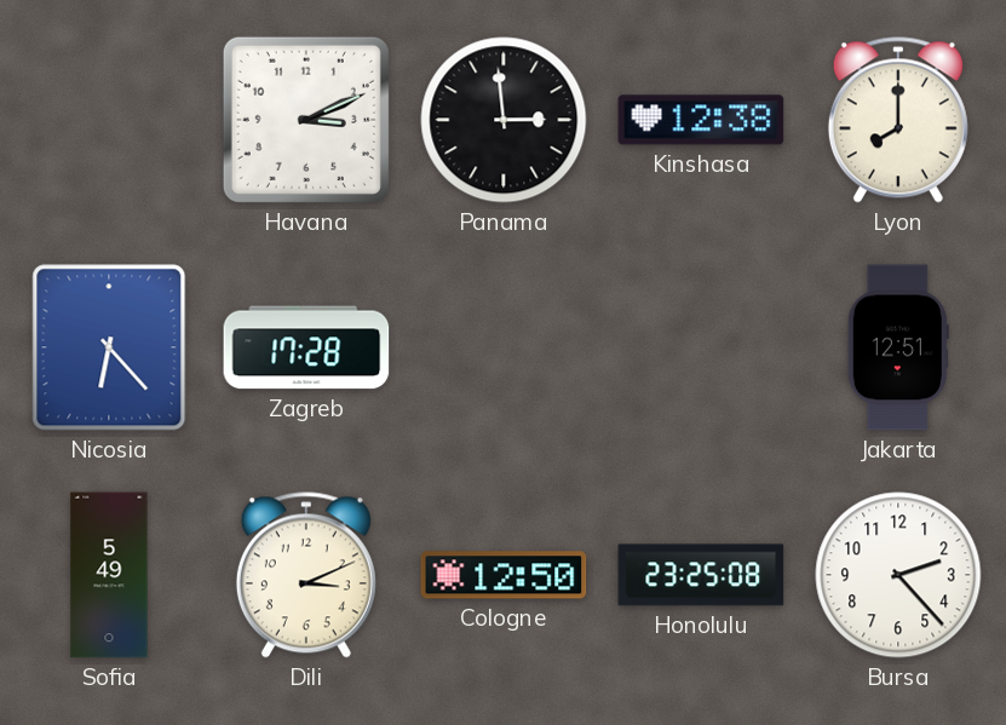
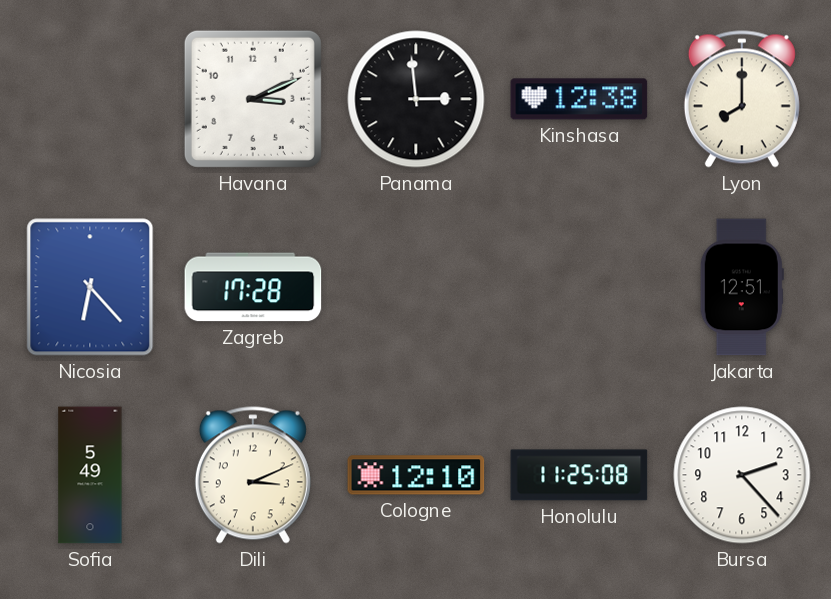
Cologne: 12:50 -> 12:10
Honolulu: 23:25 -> 11:25
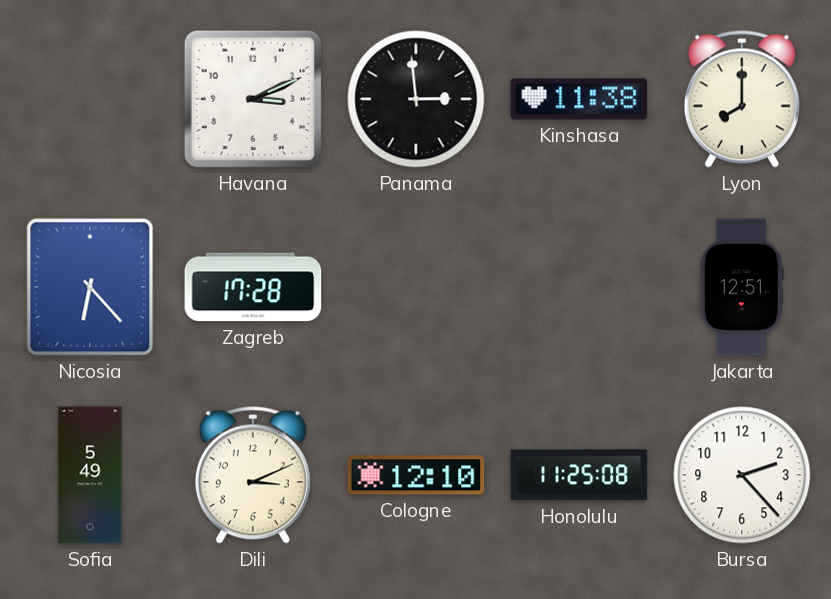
Kinshasa: 12:38 -> 11:38
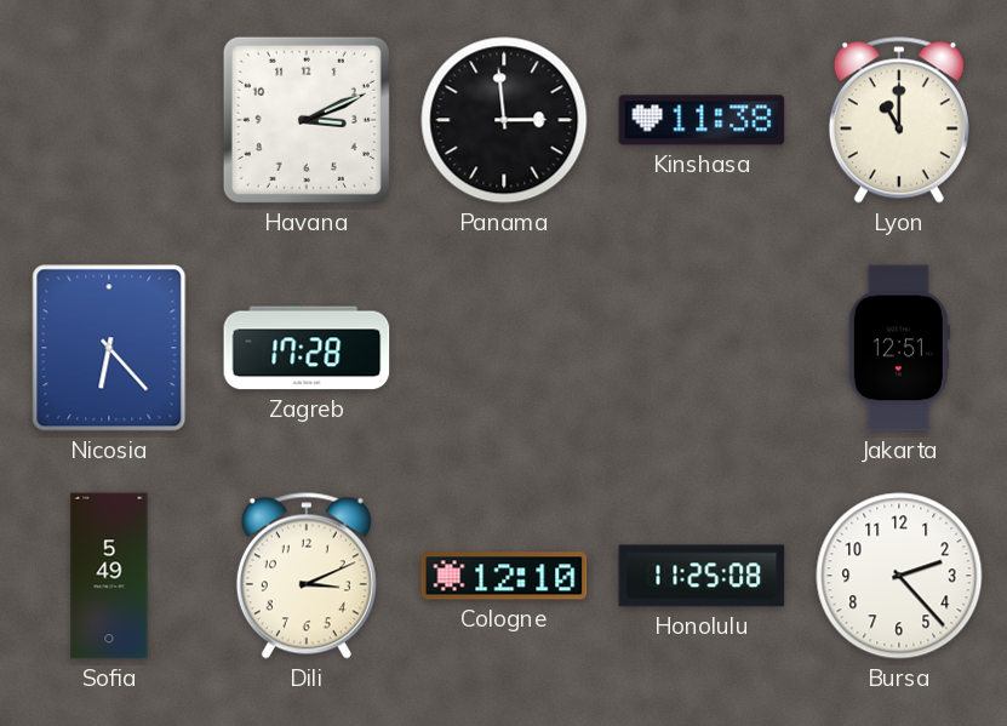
Lyon: 8:00 -> 11:00
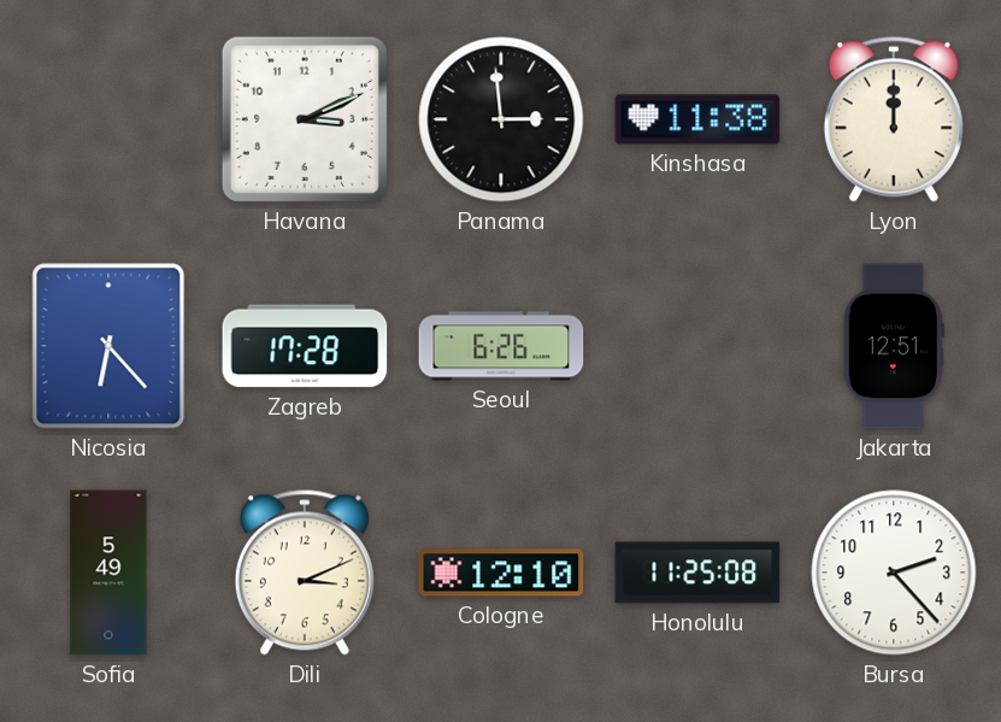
Lyon: 11:00 -> 12:00
Seoul: none -> 6:26
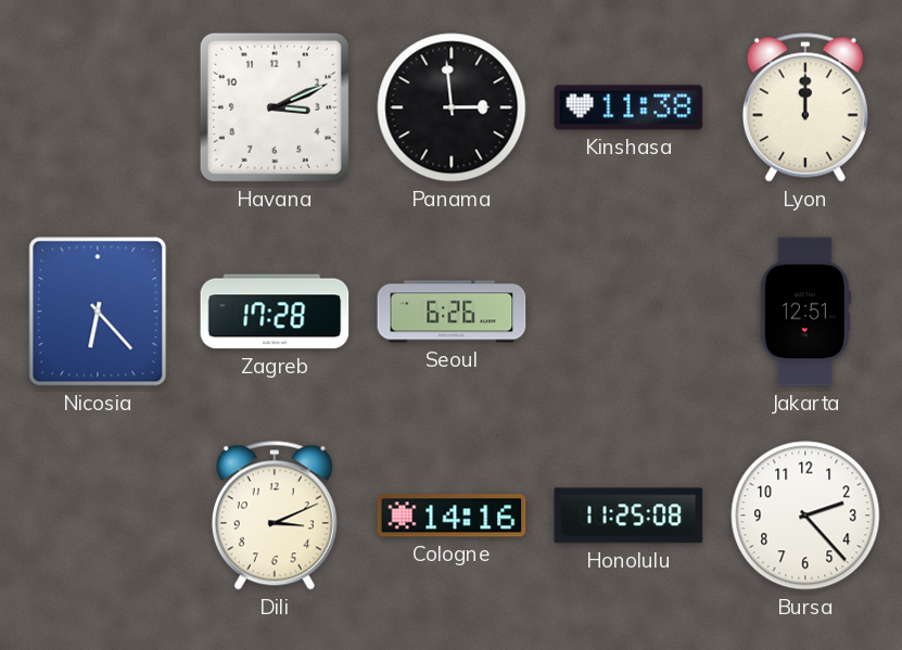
Sofia: 5:49 -> none
Cologne: 12:10 -> 14:16
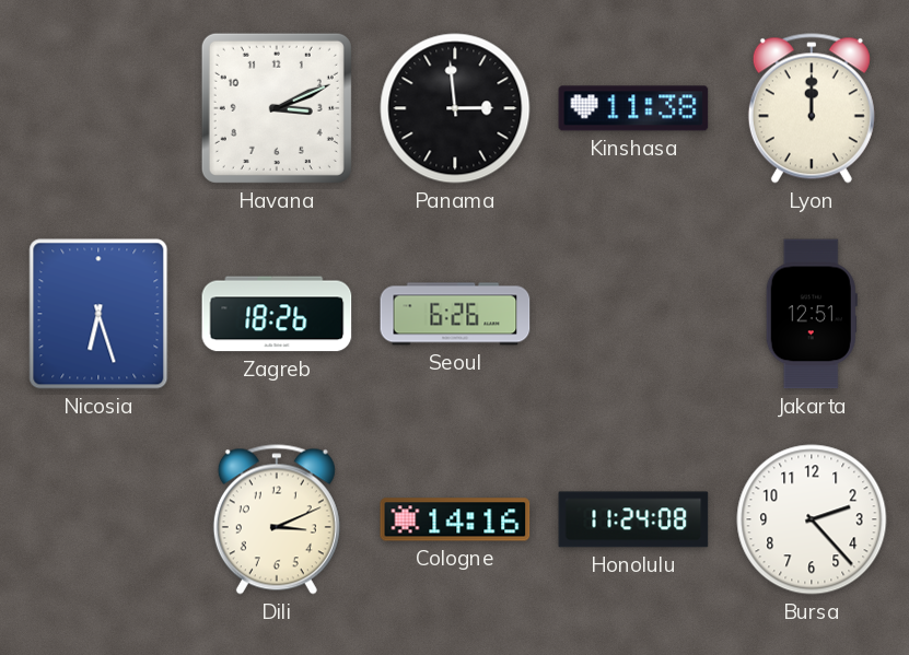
Nicosia: 6:23 -> 6:27
Zagreb: 17:28 -> 18:26
Honolulu: 11:25 -> 11:24
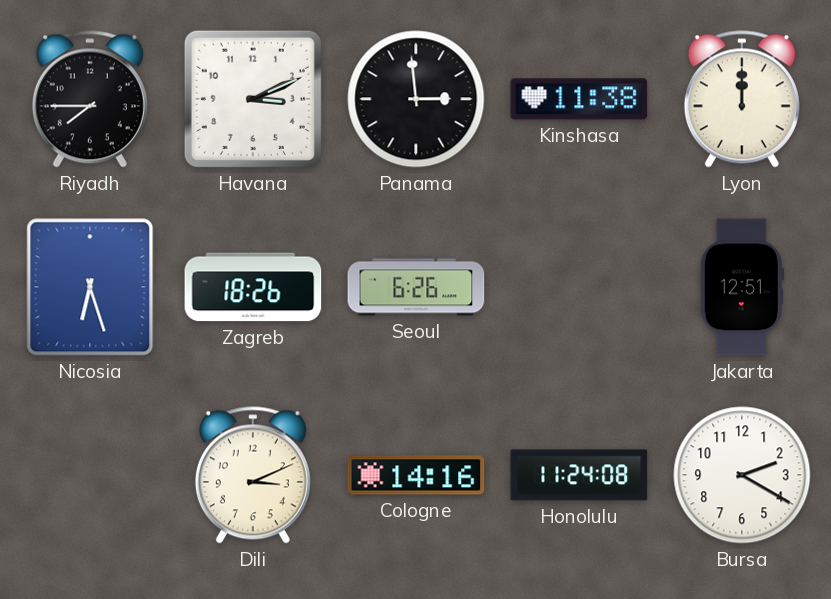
Riyadh: none -> 7:45
Bursa: 2:23 -> 2:20
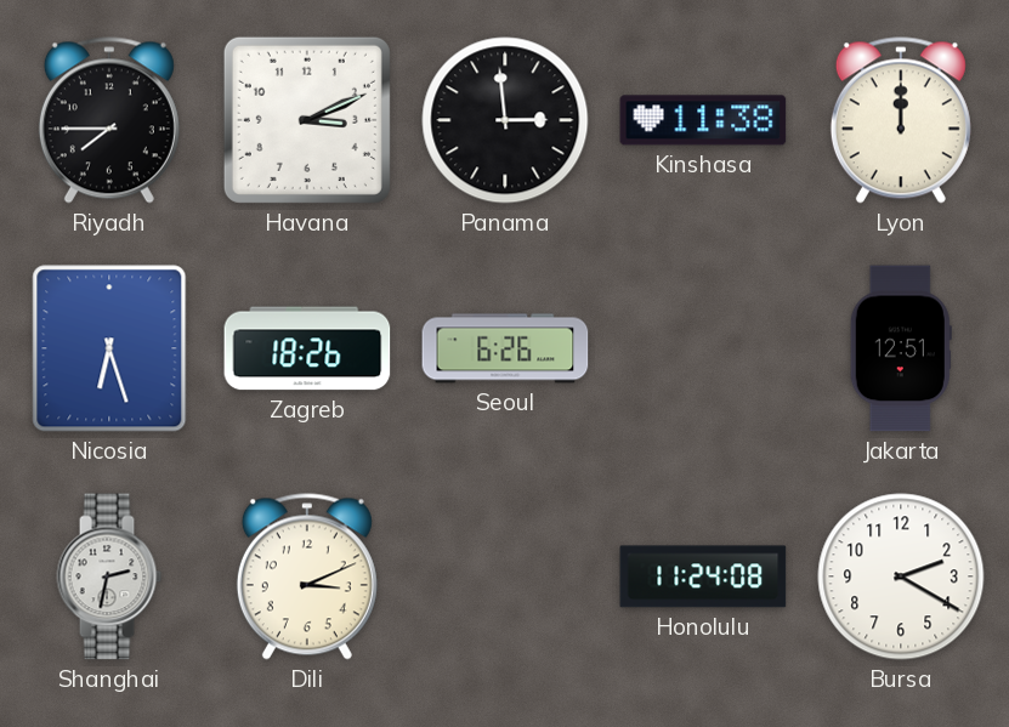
Shanghai: none -> 2:32
Cologne: 14:16 -> none
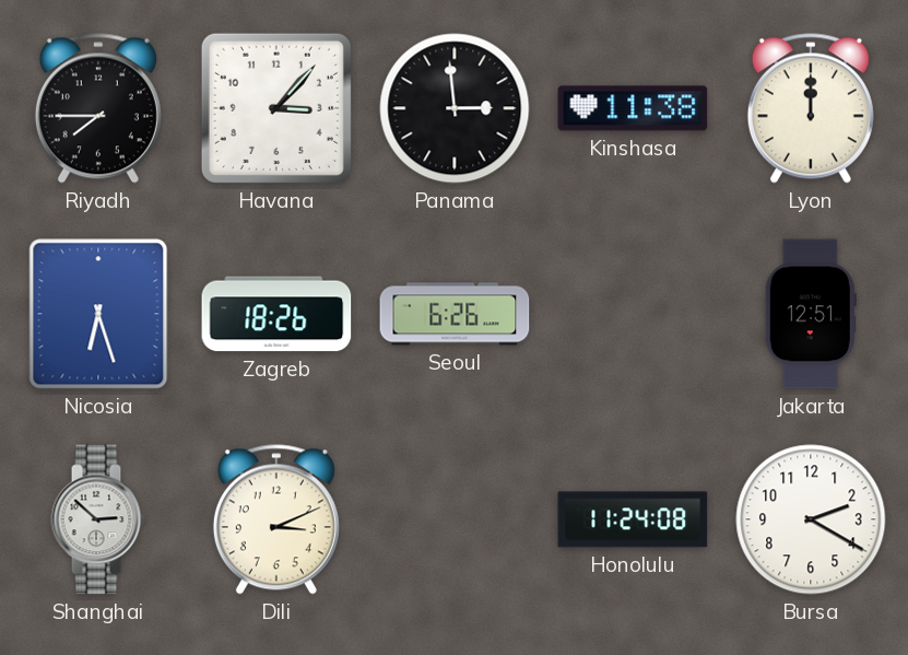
Havana: 3:11 -> 3:07
Shanghai: 2:32 -> 2:52
